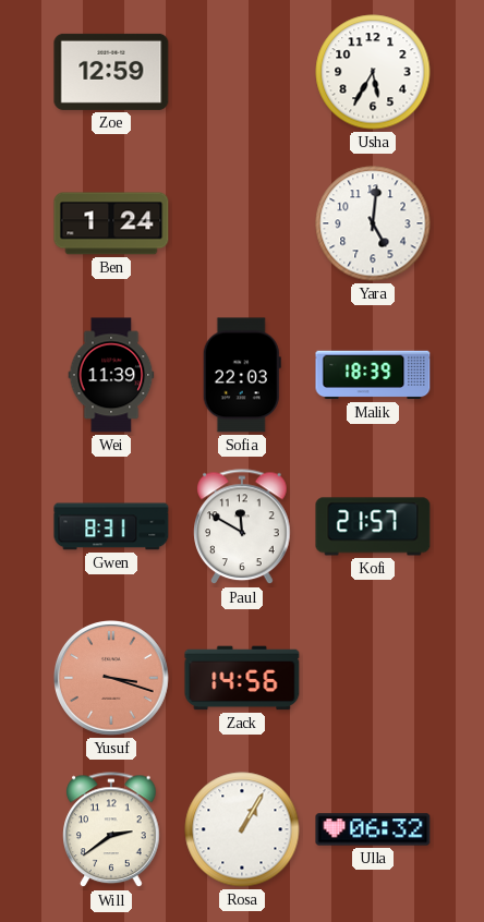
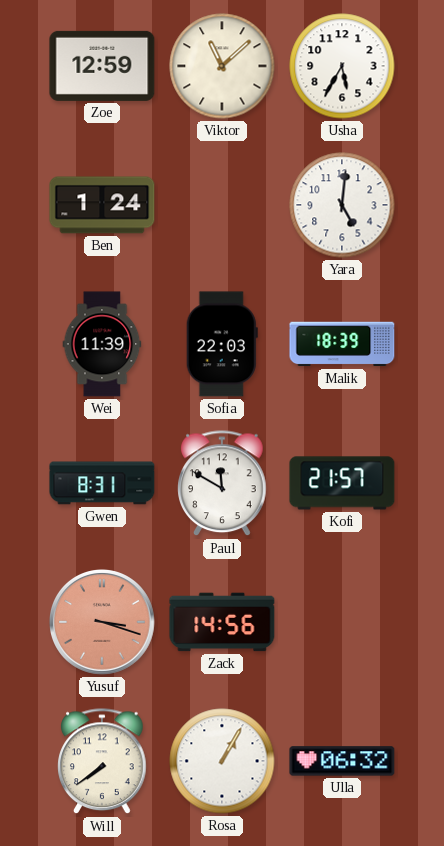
Viktor: none -> 11:08
Will: 2:39 -> 7:39
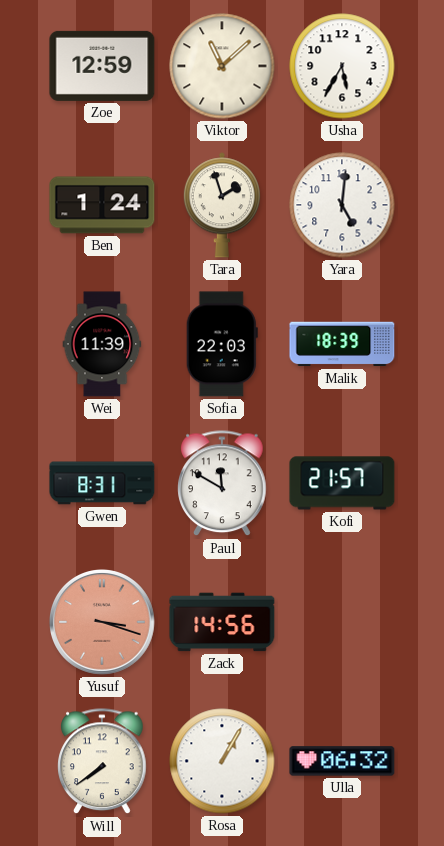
Tara: none -> 1:57
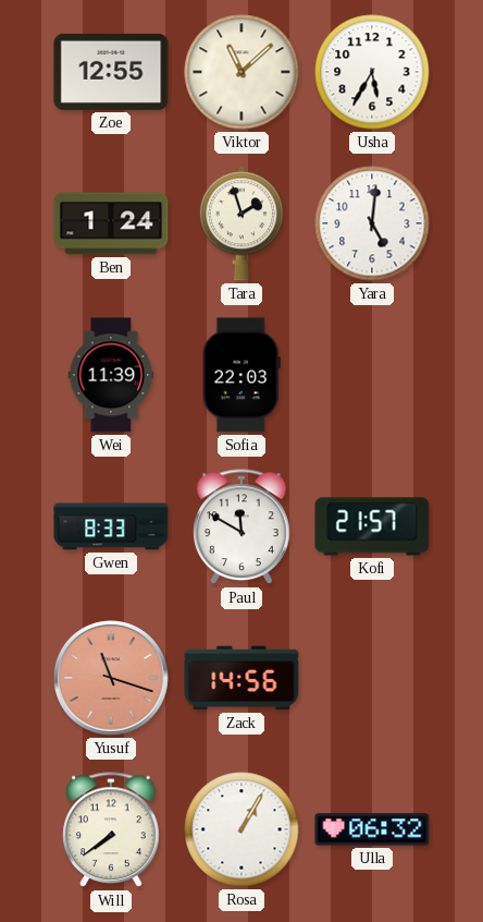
Zoe: 12:59 -> 12:55
Malik: 18:39 -> none
Gwen: 8:31 -> 8:33
Yusuf: 3:18 -> 11:18
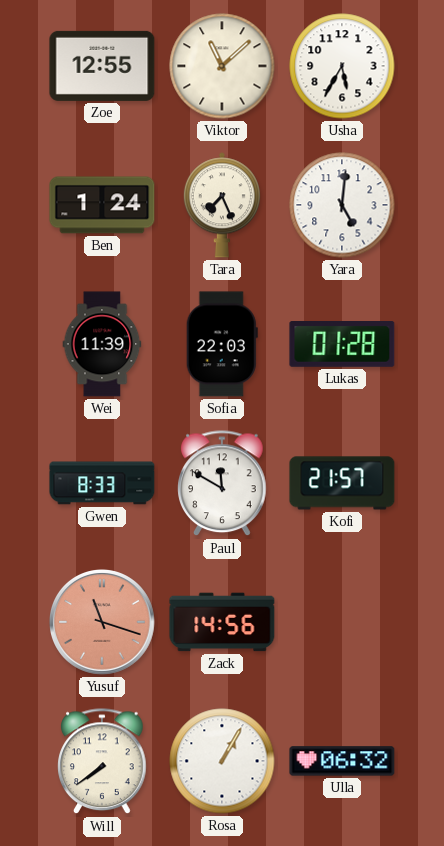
Tara: 1:57 -> 7:26
Lukas: none -> 01:28
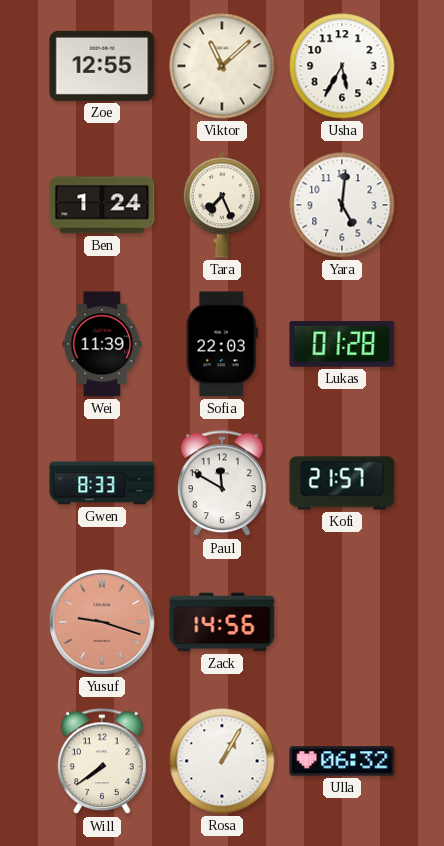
Yusuf: 11:18 -> 9:18
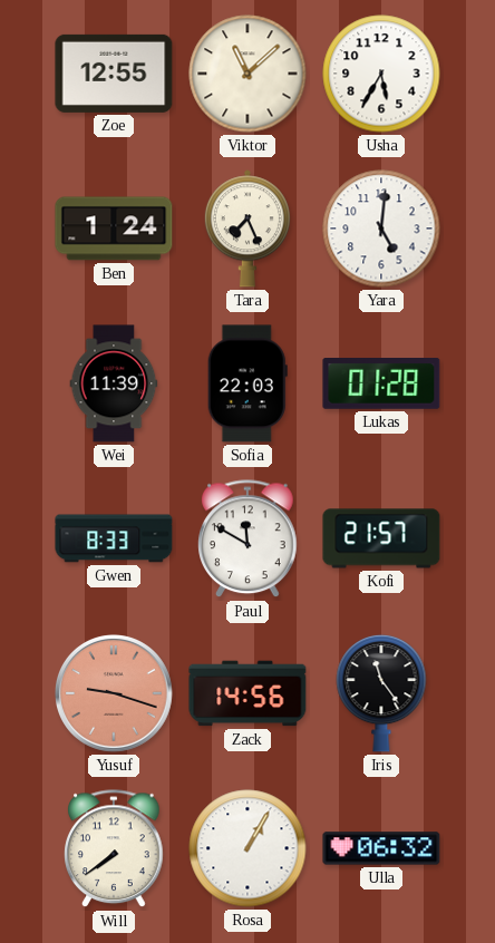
Iris: none -> 11:24
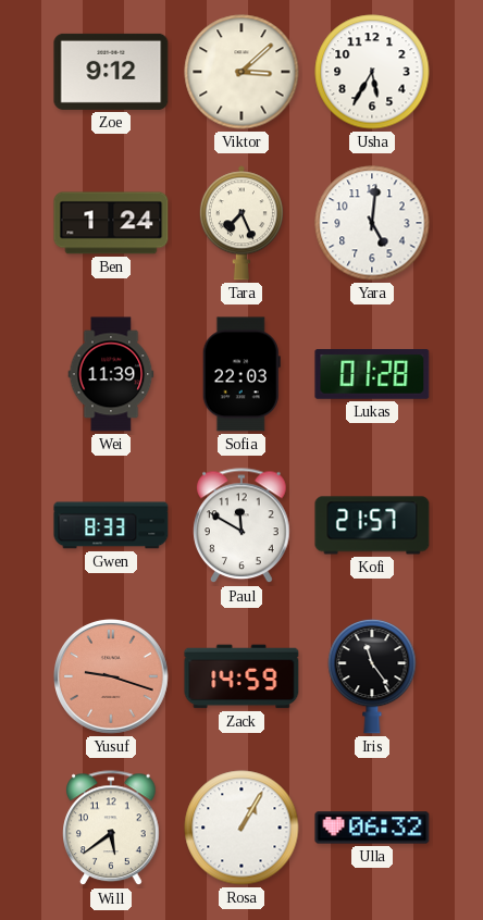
Zoe: 12:55 -> 9:12
Viktor: 11:08 -> 3:08
Zack: 14:56 -> 14:59
Will: 7:39 -> 5:39
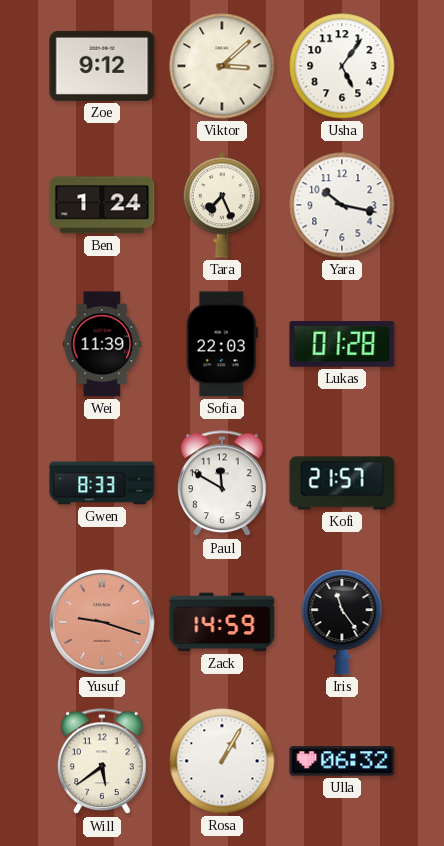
Usha: 5:35 -> 5:06
Yara: 5:01 -> 10:17
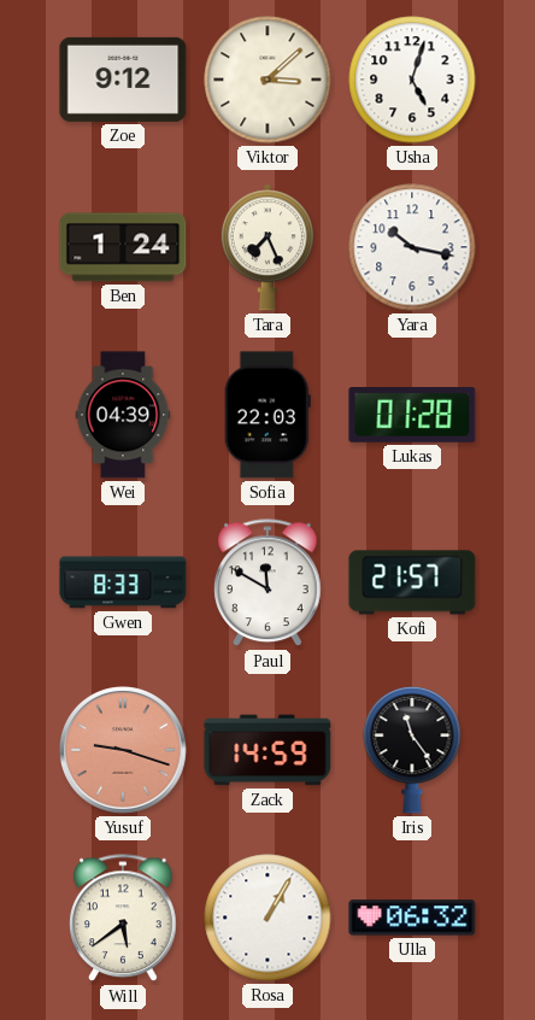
Usha: 5:06 -> 5:03
Wei: 11:39 -> 04:39
